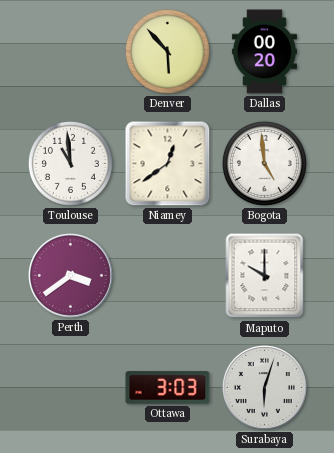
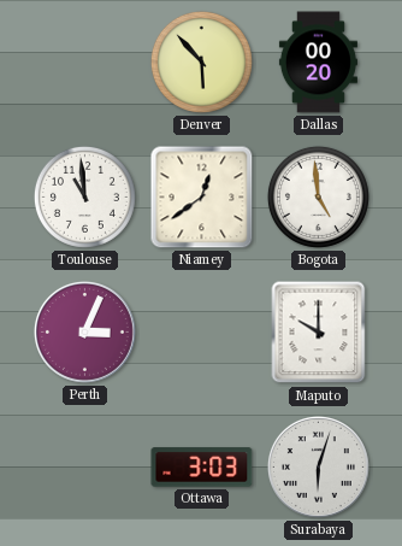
Perth: 3:39 -> 3:04
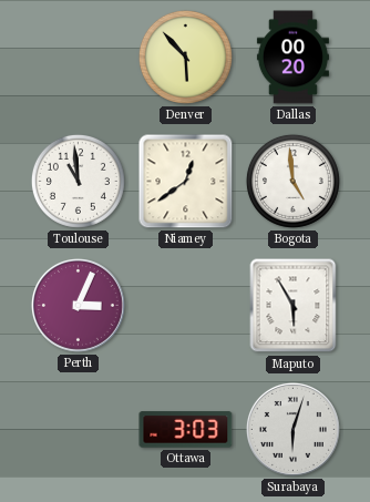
Maputo: 10:00 -> 5:55
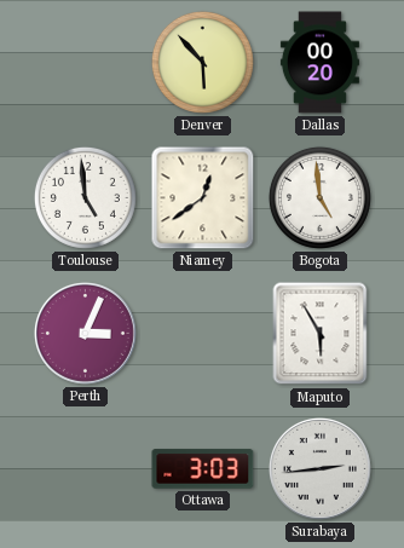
Toulouse: 10:59 -> 4:59
Surabaya: 6:03 -> 2:44
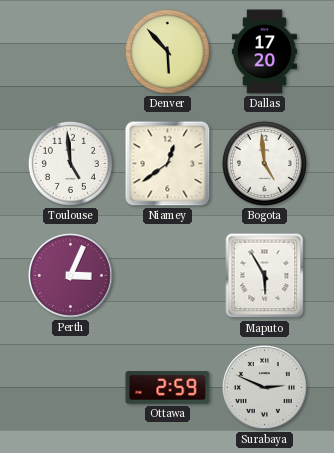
Dallas: 00:20 -> 17:20
Ottawa: 3:03 -> 2:59
Surabaya: 2:44 -> 2:49
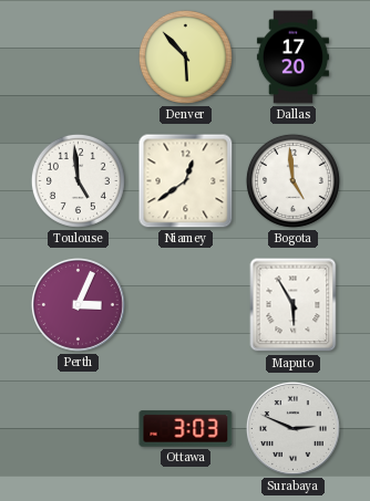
Ottawa: 2:59 -> 3:03
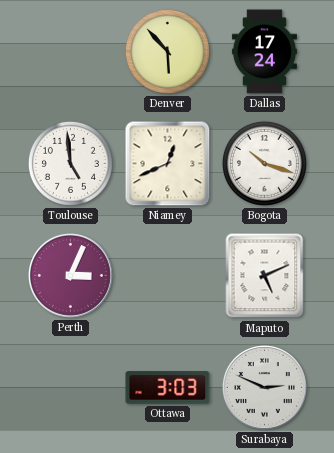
Dallas: 17:20 -> 17:24
Niamey: 12:39 -> 12:41
Bogota: 4:59 -> 10:18
Maputo: 5:55 -> 5:11
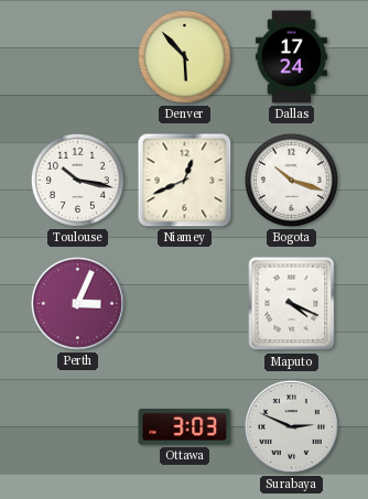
Toulouse: 4:59 -> 10:17
Maputo: 5:11 -> 4:19
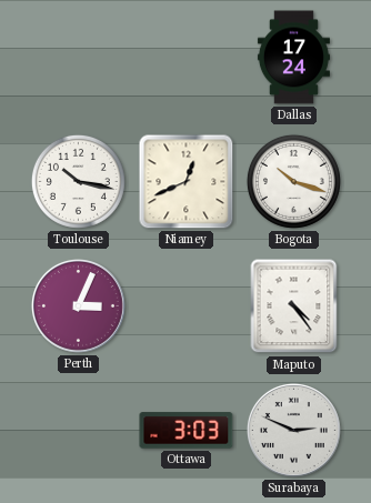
Denver: 5:53 -> none
Maputo: 4:19 -> 4:24
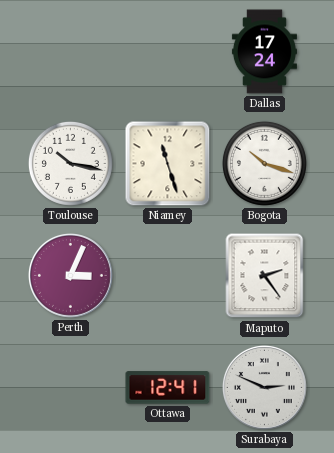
Niamey: 12:41 -> 11:27
Maputo: 4:24 -> 2:24
Ottawa: 3:03 -> 12:41
